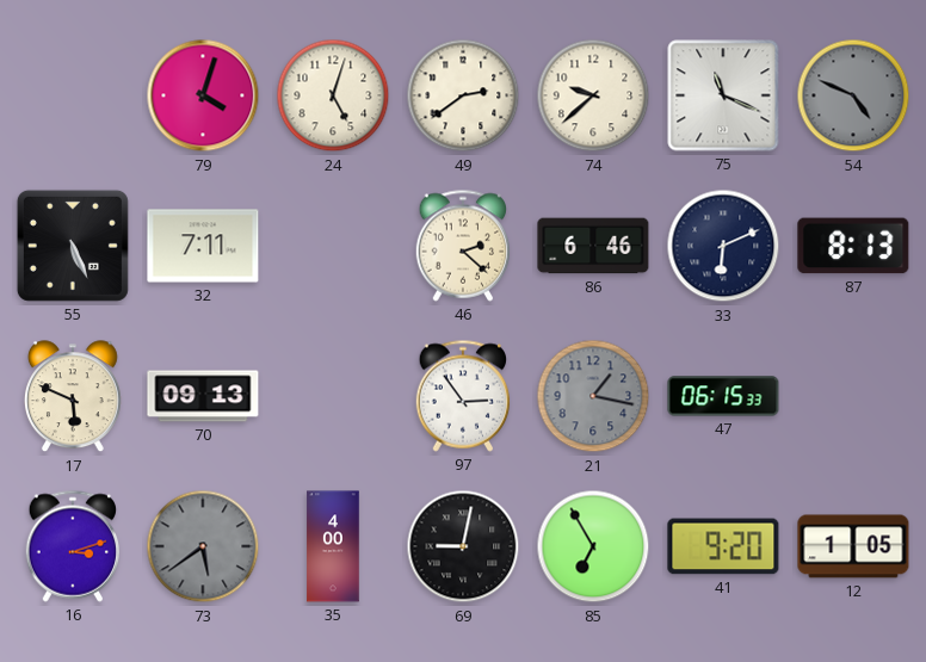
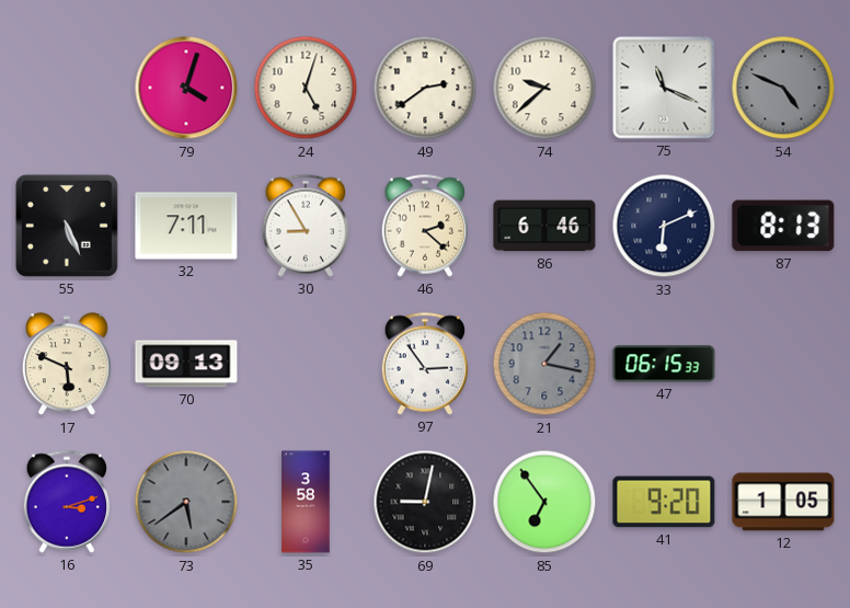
30: none -> 8:55
35: 4:00 -> 3:58
85: 6:55 -> 6:54
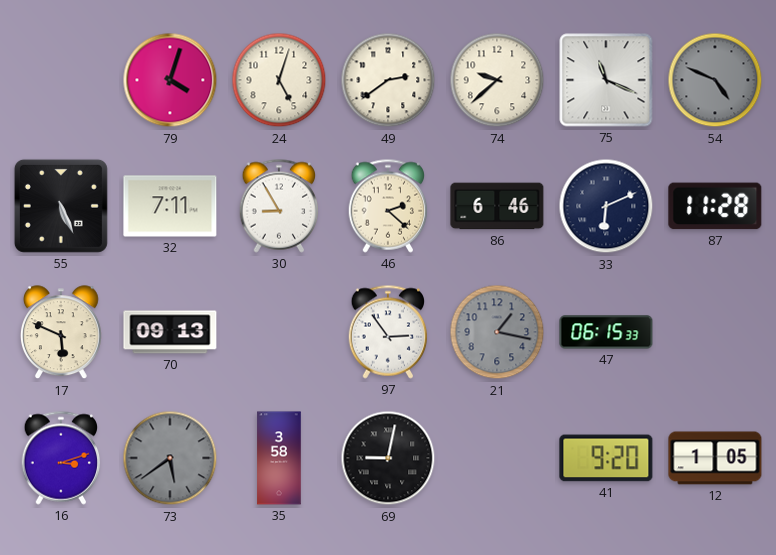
87: 8:13 -> 11:28
85: 6:54 -> none
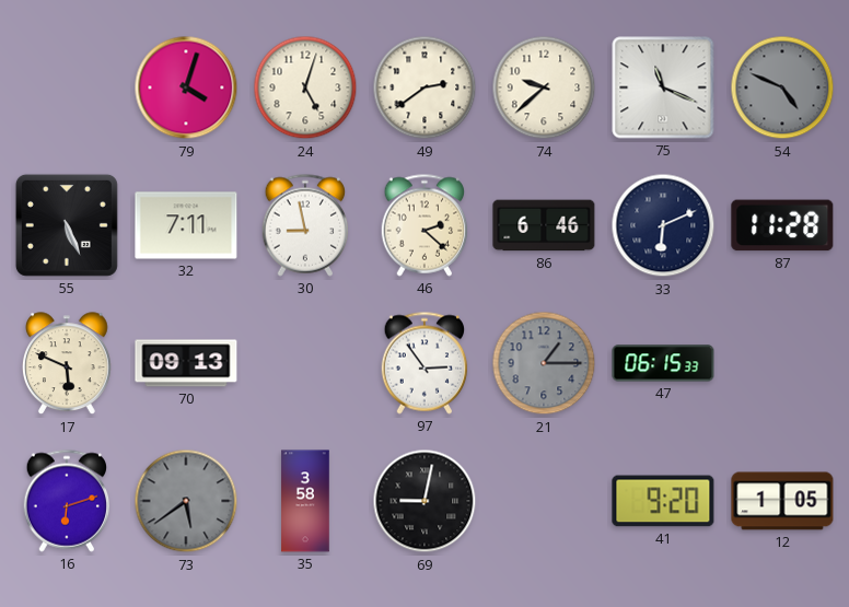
30: 8:55 -> 8:58
21: 1:17 -> 1:15
16: 3:12 -> 6:12
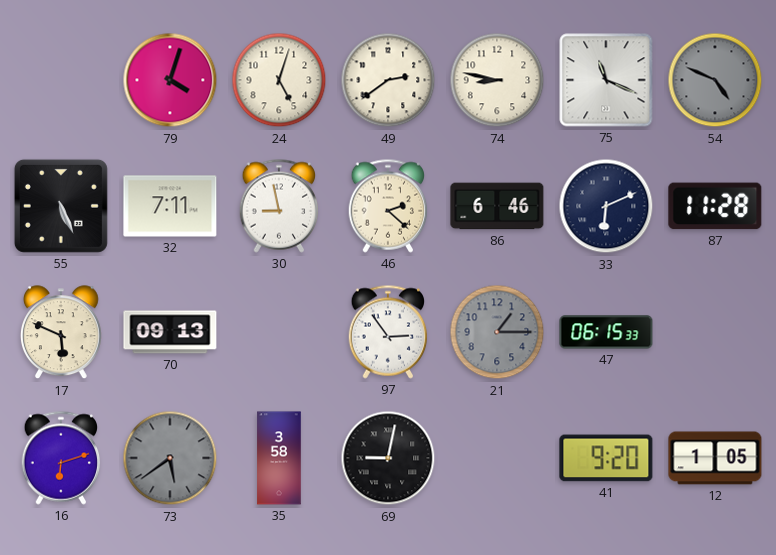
74: 9:38 -> 8:47
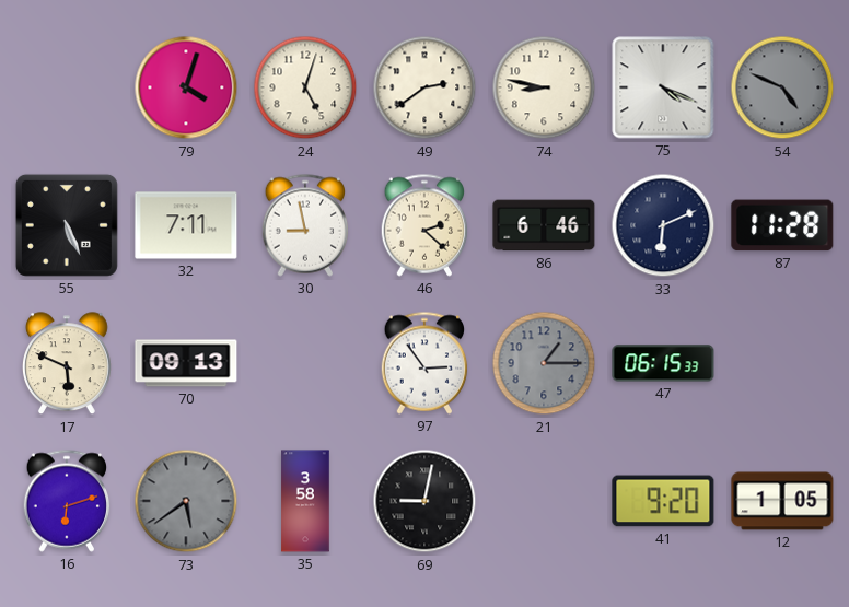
75: 11:19 -> 4:19
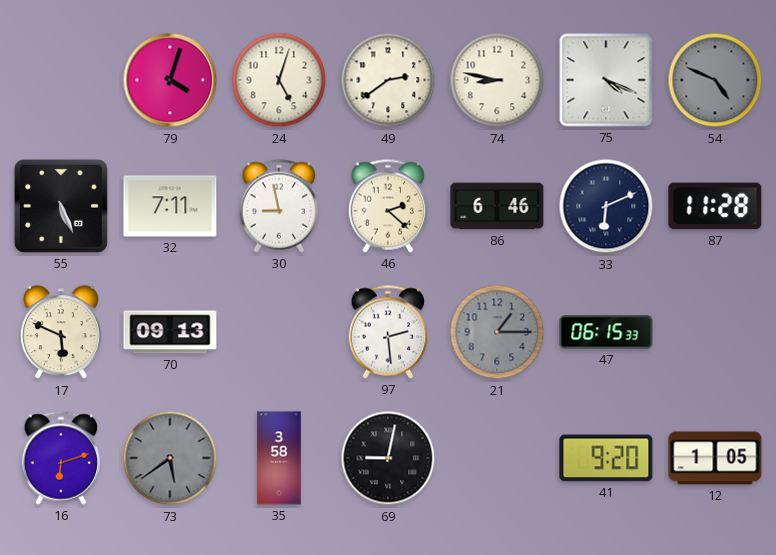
97: 2:54 -> 2:29
